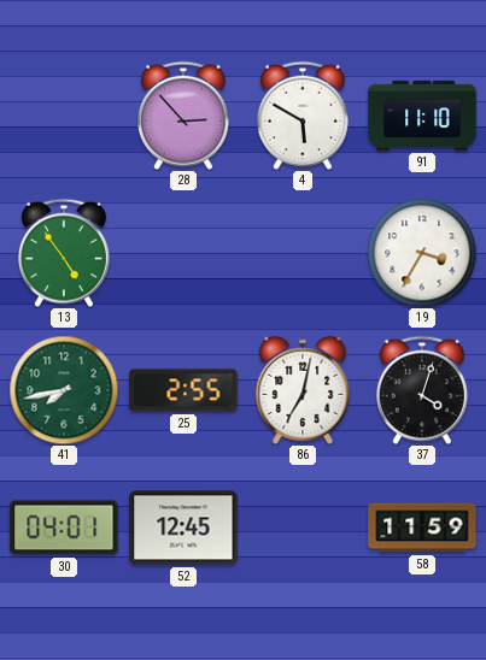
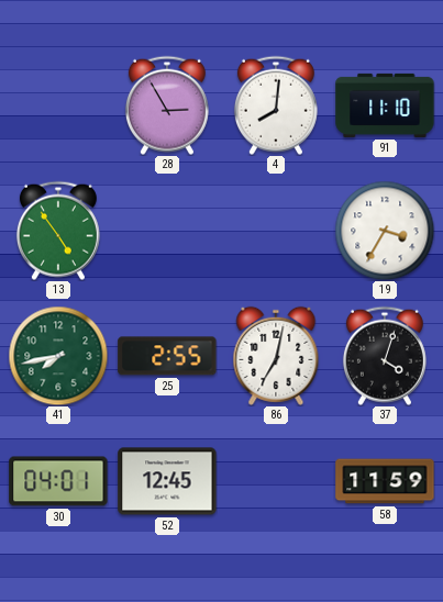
28: 2:53 -> 2:55
4: 5:50 -> 8:01
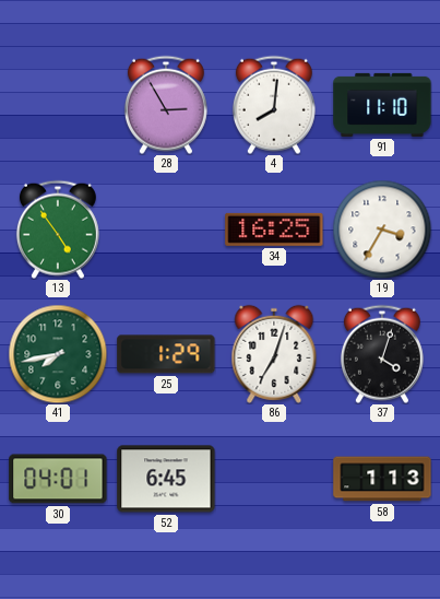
34: none -> 16:25
25: 2:55 -> 1:29
86: 7:02 -> 7:03
52: 12:45 -> 6:45
58: 11:59 -> 1:13
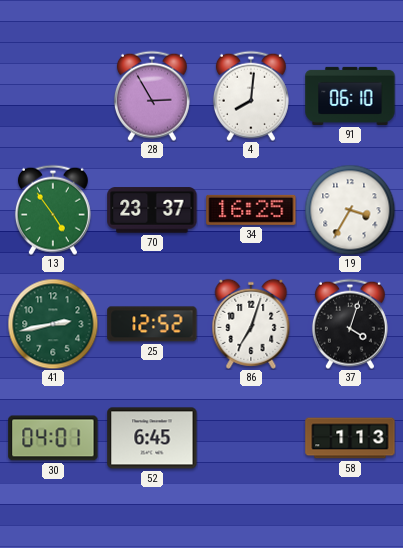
91: 11:10 -> 06:10
70: none -> 23:37
41: 7:43 -> 2:43
25: 1:29 -> 12:52
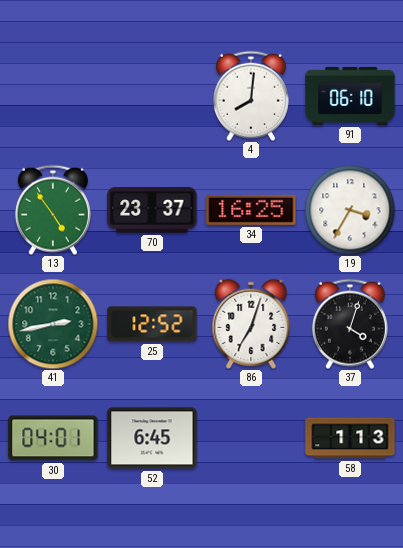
28: 2:55 -> none
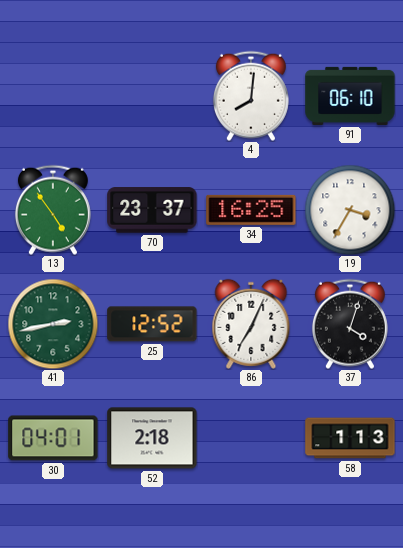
86: 7:03 -> 7:04
52: 6:45 -> 2:18
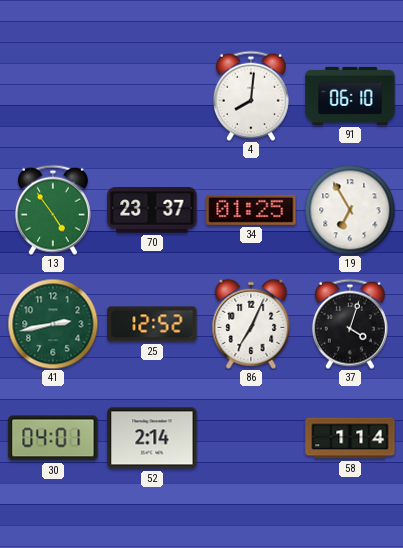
34: 16:25 -> 01:25
19: 3:35 -> 6:55
52: 2:18 -> 2:14
58: 1:13 -> 1:14
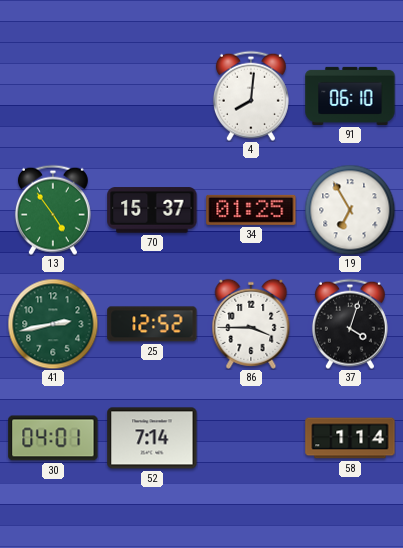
70: 23:37 -> 15:37
86: 7:04 -> 3:45
52: 2:14 -> 7:14
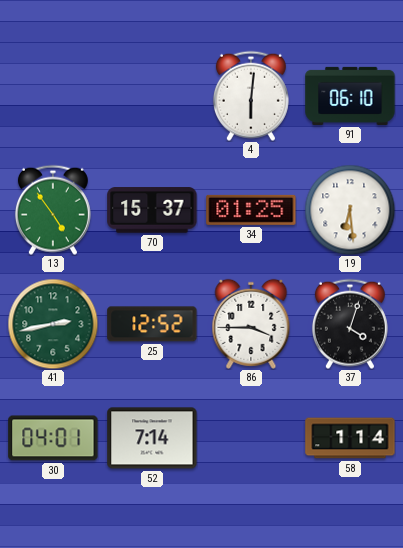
4: 8:01 -> 6:01
19: 6:55 -> 6:29
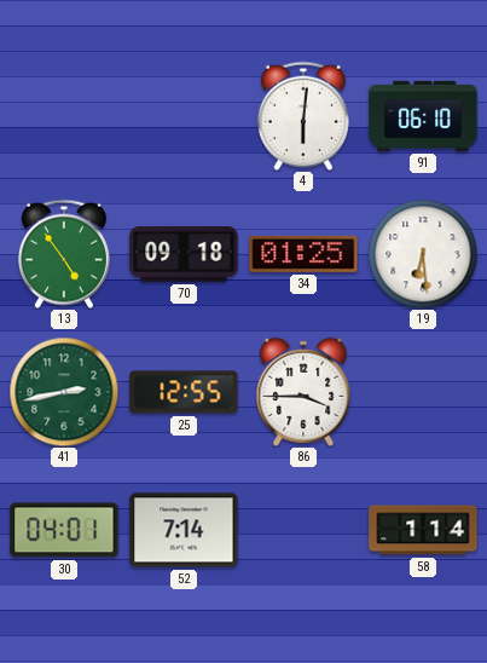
70: 15:37 -> 09:18
25: 12:52 -> 12:55
37: 4:03 -> none
